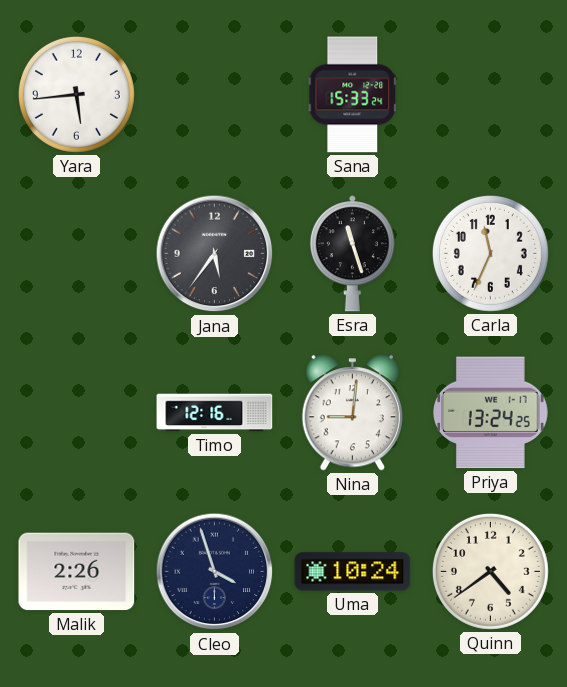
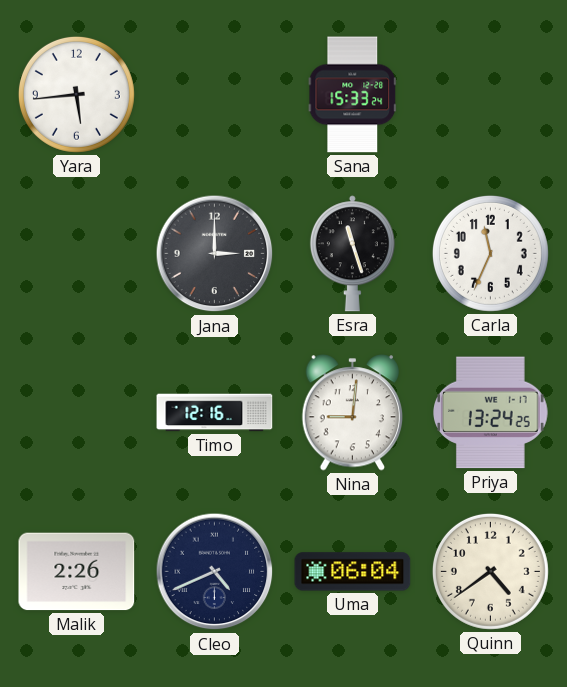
Jana: 5:36 -> 3:00
Cleo: 3:57 -> 4:41
Uma: 10:24 -> 06:04
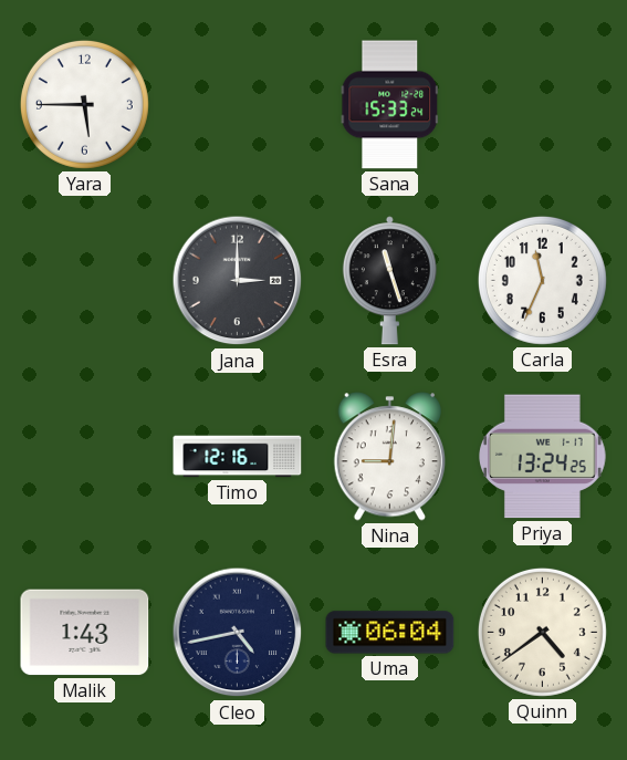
Yara: 5:44 -> 5:45
Malik: 2:26 -> 1:43
Cleo: 4:41 -> 4:43
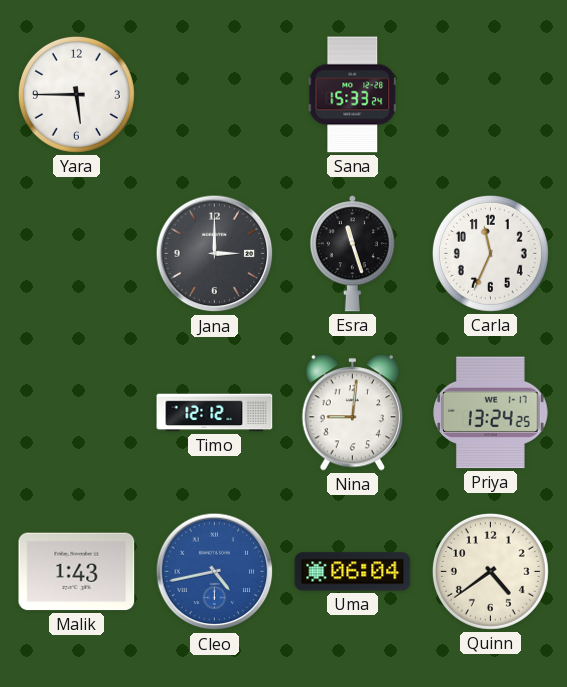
Timo: 12:16 -> 12:12
Cleo dial: navy -> blue
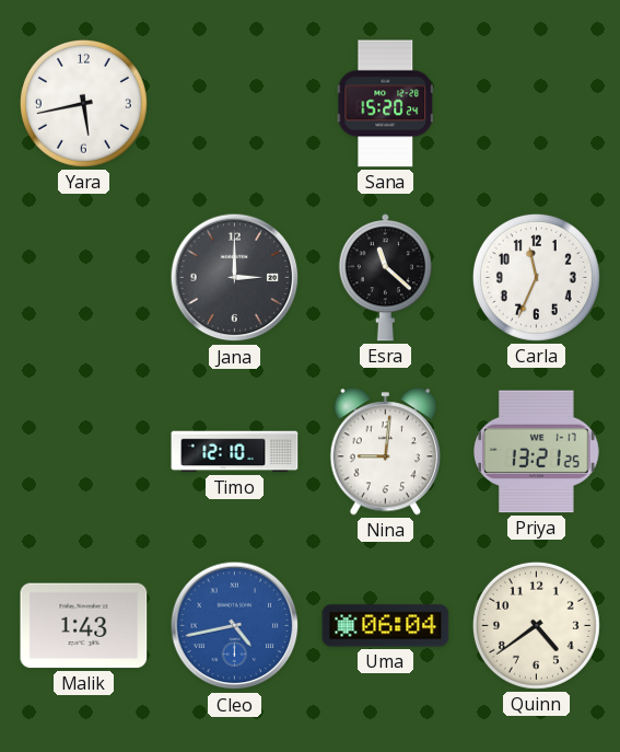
Yara: 5:45 -> 5:43
Sana: 15:33 -> 15:20
Esra: 11:27 -> 11:22
Timo: 12:12 -> 12:10
Priya: 13:24 -> 13:21
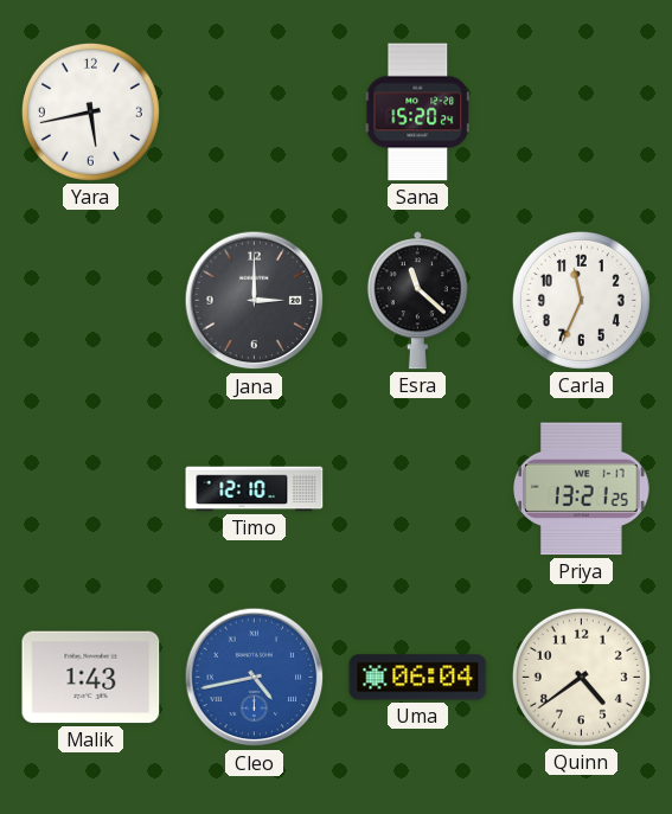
Nina: 9:01 -> none
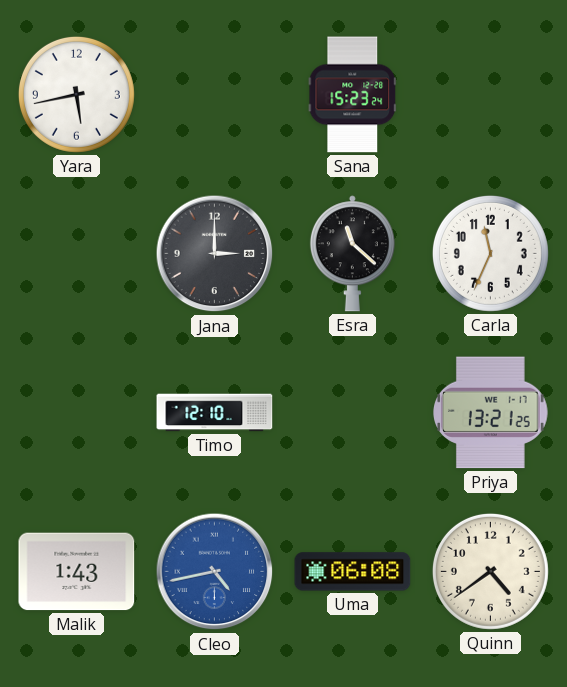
Sana: 15:20 -> 15:23
Uma: 06:04 -> 06:08
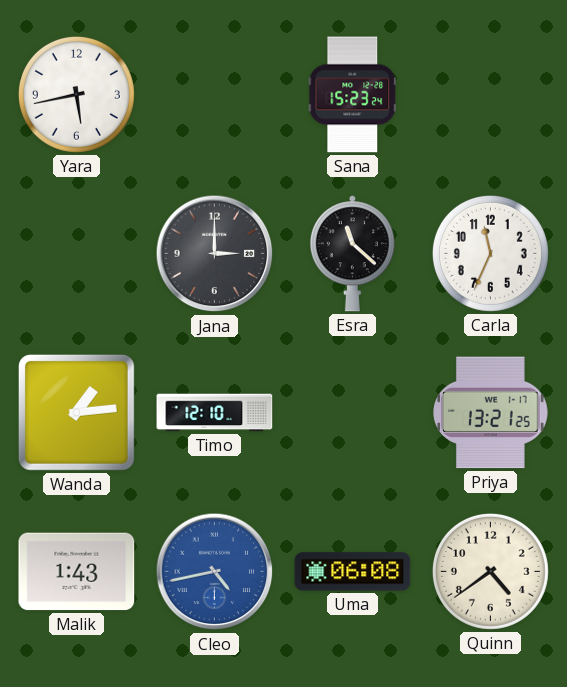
Wanda: none -> 1:14
